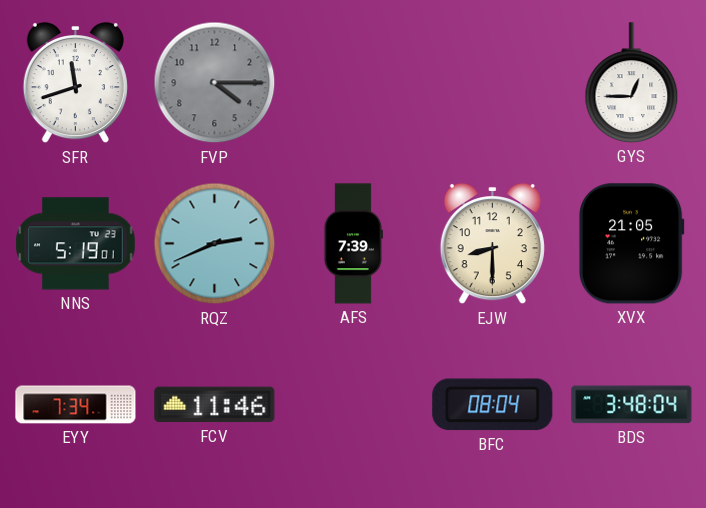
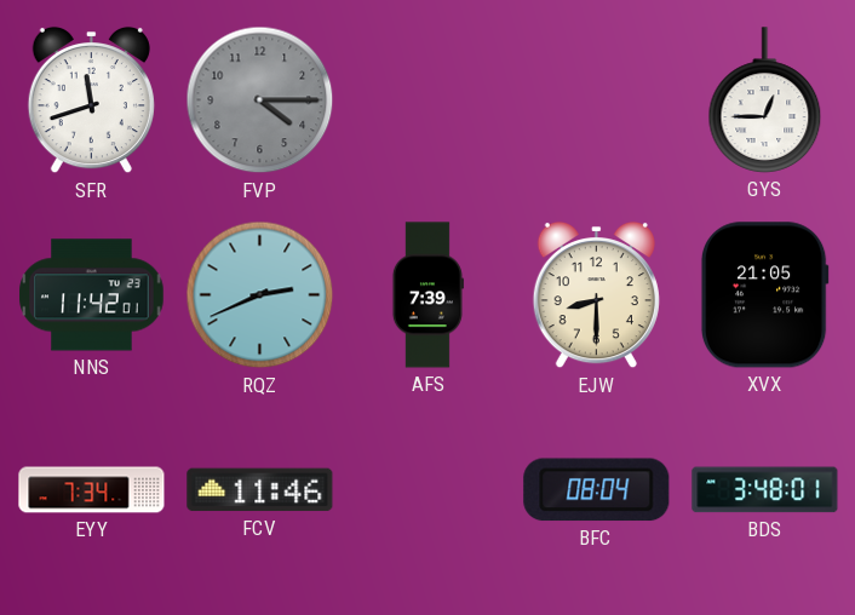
NNS: 5:19 -> 11:42
BDS: 3:48:04 -> 3:48:01
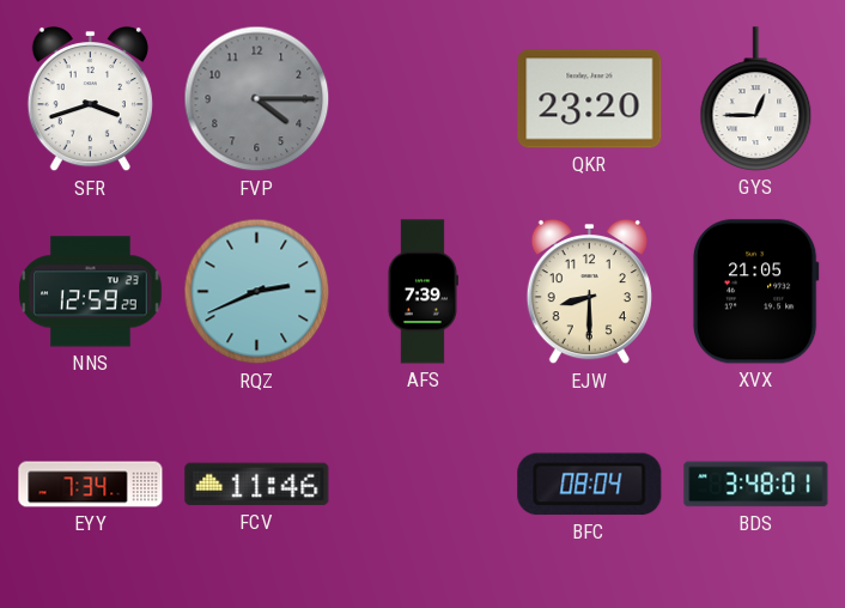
SFR: 11:42 -> 3:42
QKR: none -> 23:20
NNS: 11:42 -> 12:59
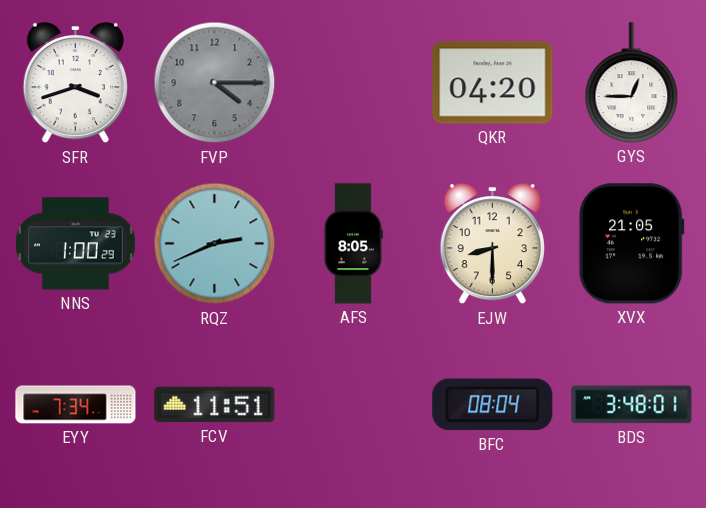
QKR: 23:20 -> 04:20
NNS: 12:59 -> 1:00
AFS: 7:39 -> 8:05
FCV: 11:46 -> 11:51
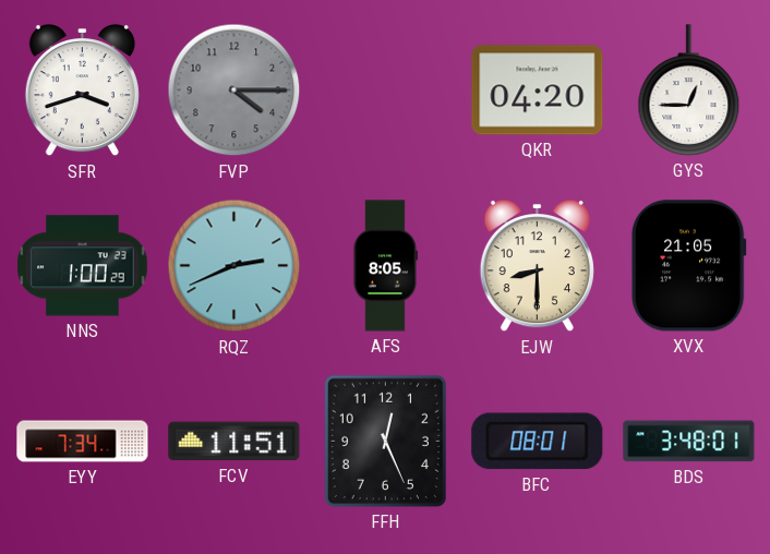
FFH: none -> 12:26
BFC: 08:04 -> 08:01
